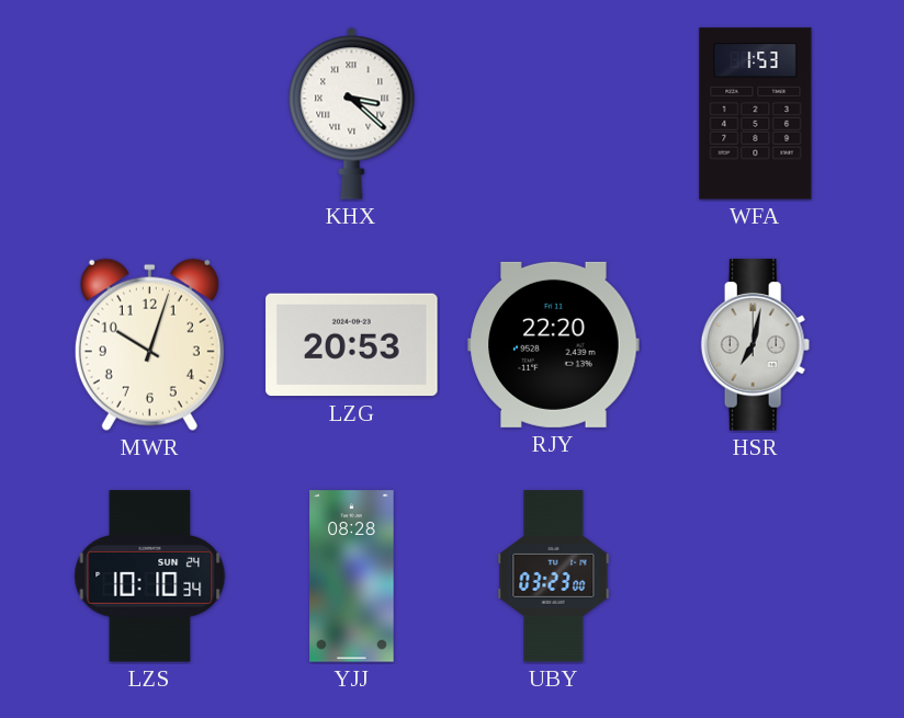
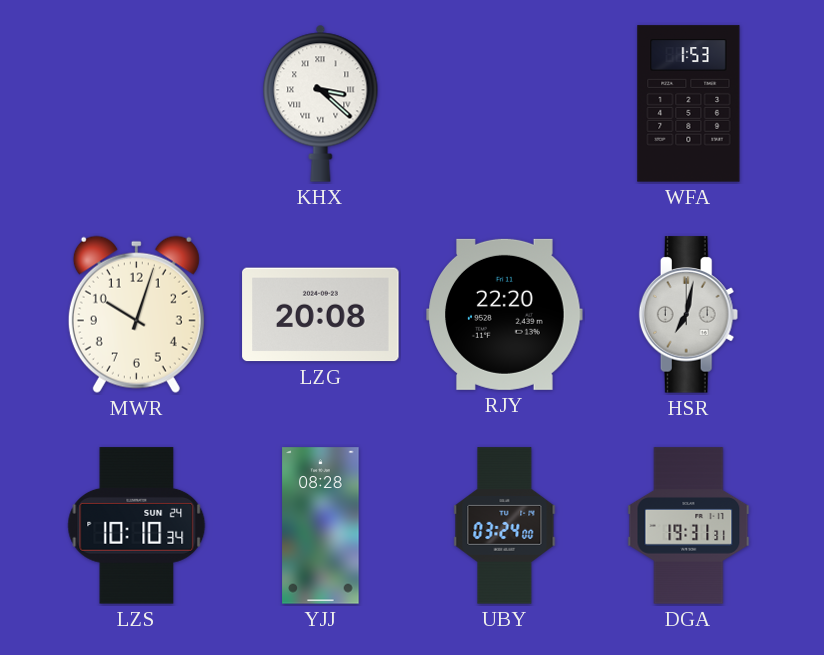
LZG: 20:53 -> 20:08
UBY: 03:23 -> 03:24
DGA: none -> 19:31
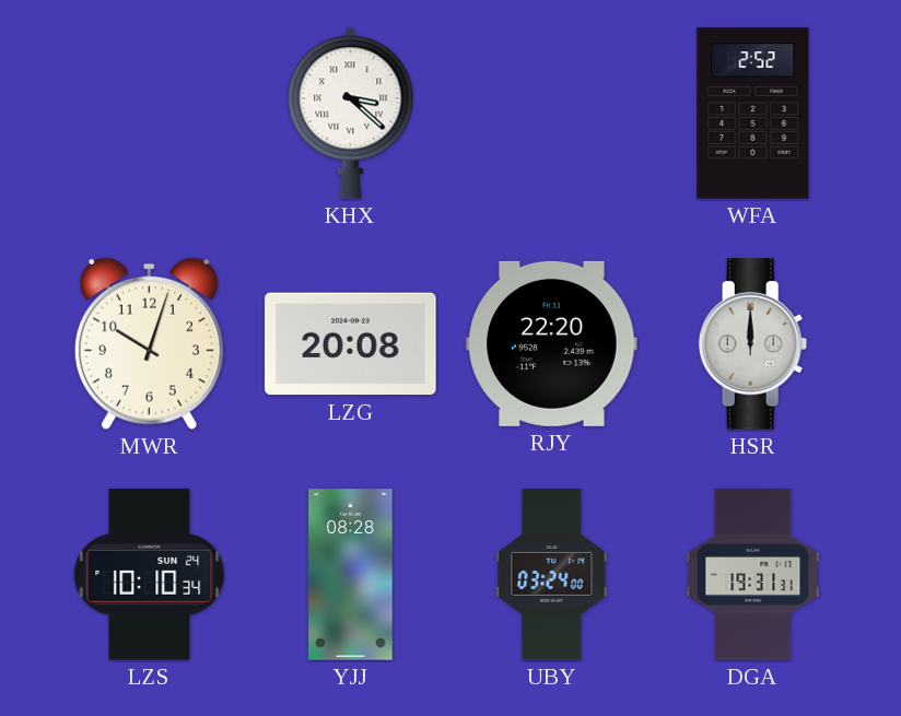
WFA: 1:53 -> 2:52
HSR: 7:02 -> 12:00
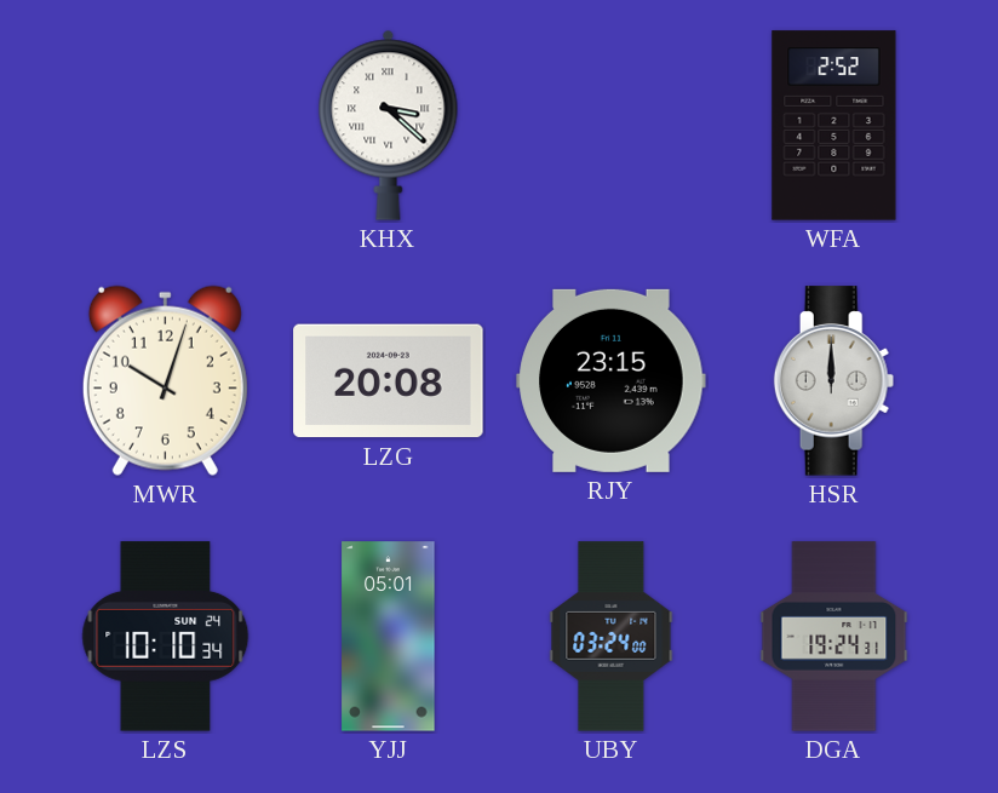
RJY: 22:20 -> 23:15
YJJ: 08:28 -> 05:01
DGA: 19:31 -> 19:24
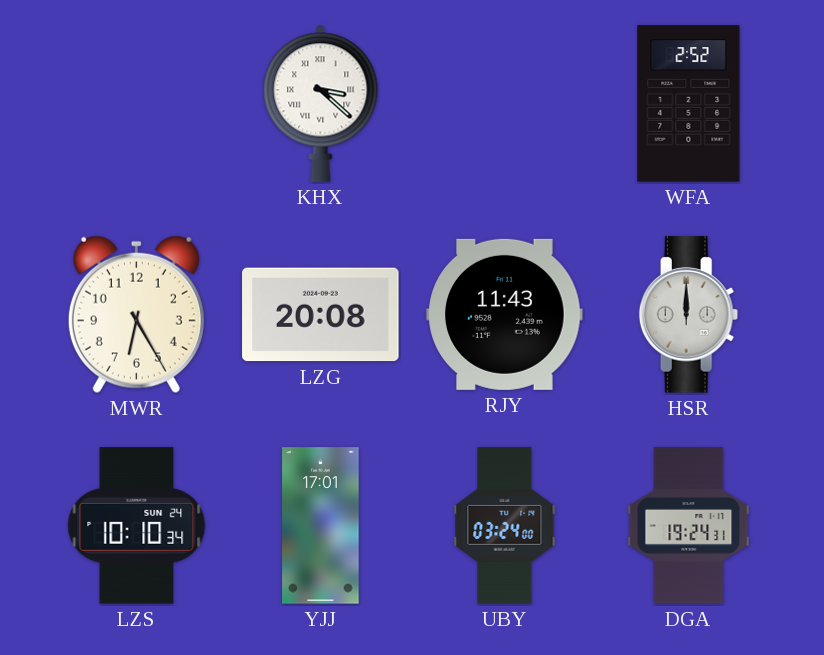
MWR: 10:03 -> 6:25
RJY: 23:15 -> 11:43
YJJ: 05:01 -> 17:01
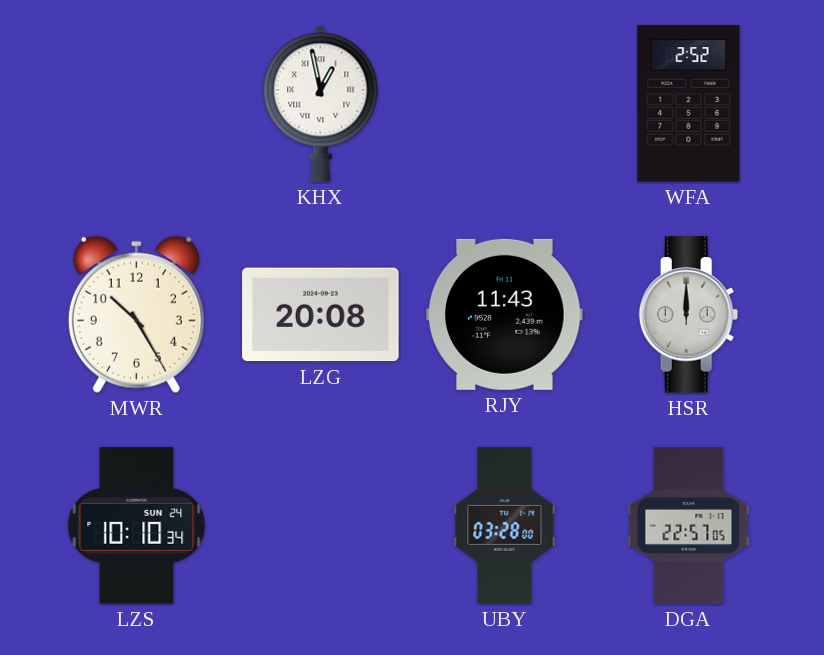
KHX: 3:22 -> 12:58
MWR: 6:25 -> 10:25
YJJ: 17:01 -> none
UBY: 03:24 -> 03:28
DGA: 19:24 -> 22:57
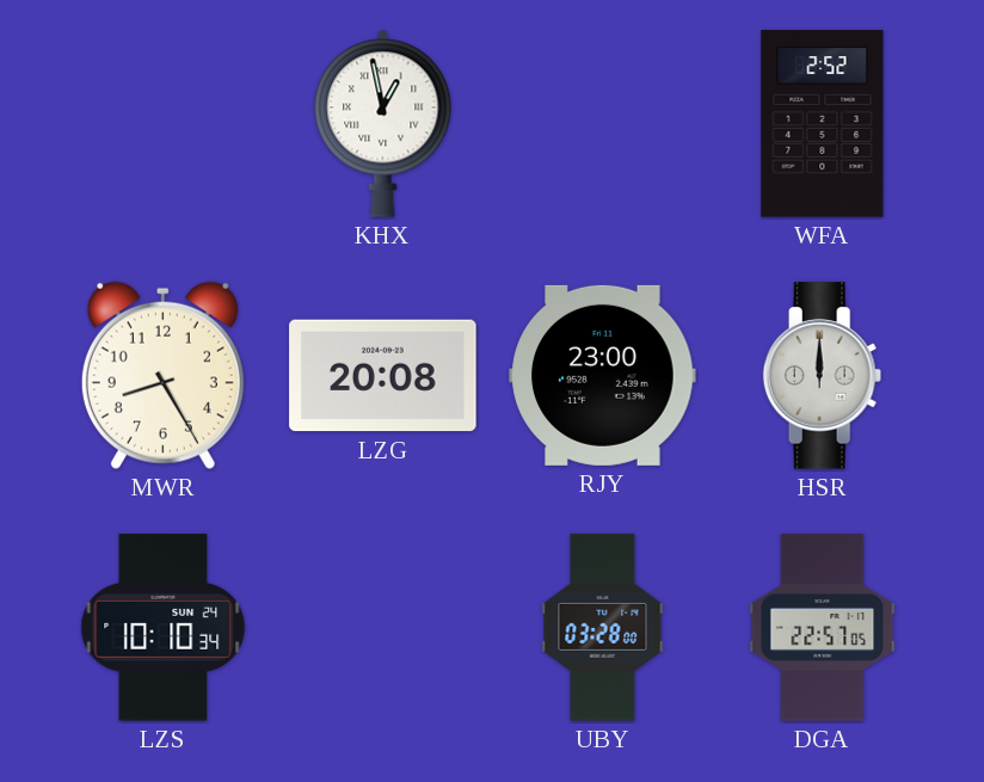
MWR: 10:25 -> 8:25
RJY: 11:43 -> 23:00
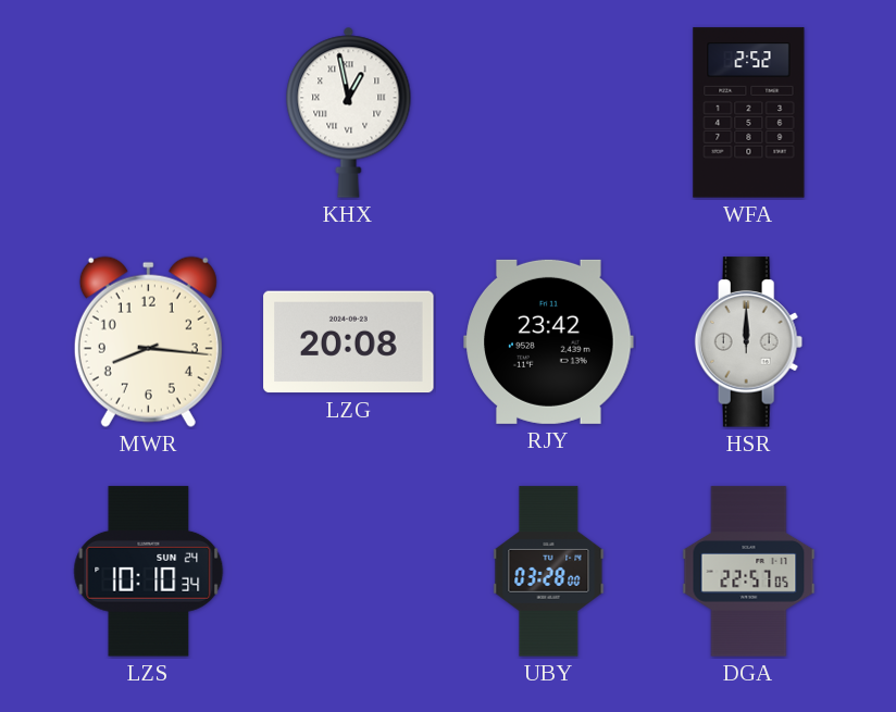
MWR: 8:25 -> 8:16
RJY: 23:00 -> 23:42
